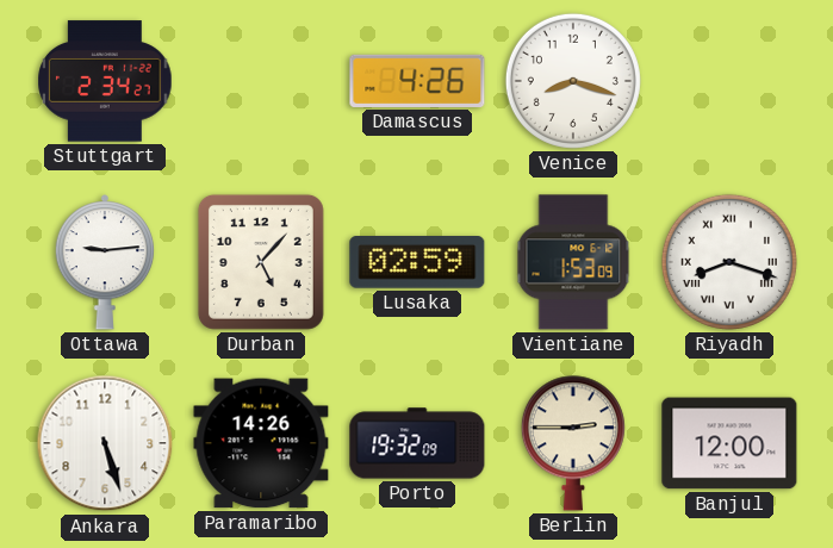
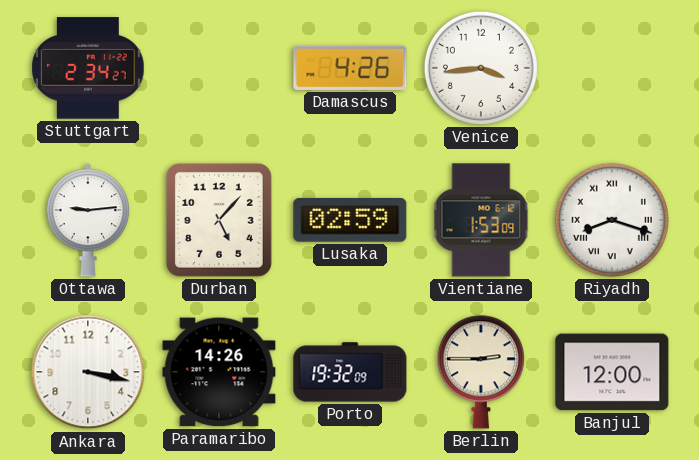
Venice: 8:18 -> 3:44
Ankara: 5:27 -> 3:17
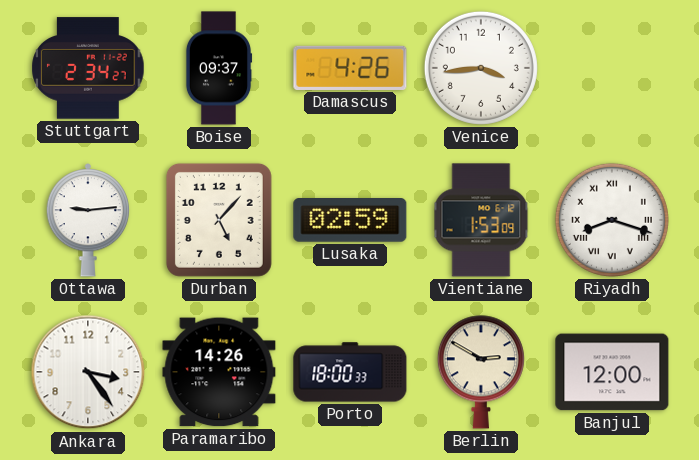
Boise: none -> 09:37
Ankara: 3:17 -> 3:24
Porto: 19:32 -> 18:00
Berlin: 2:45 -> 2:50
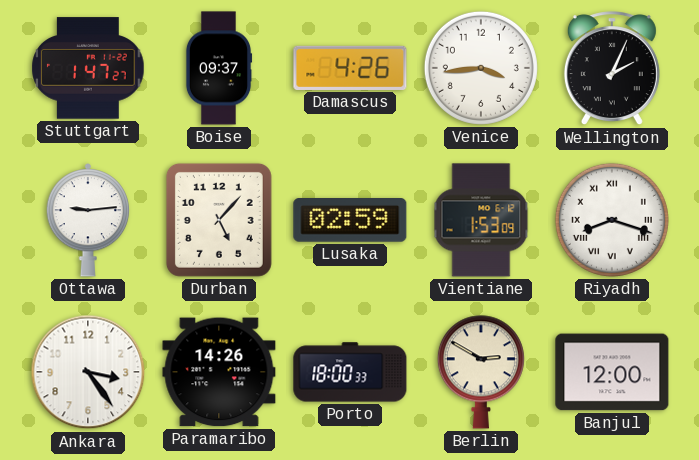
Stuttgart: 2:34 -> 1:47
Wellington: none -> 2:04
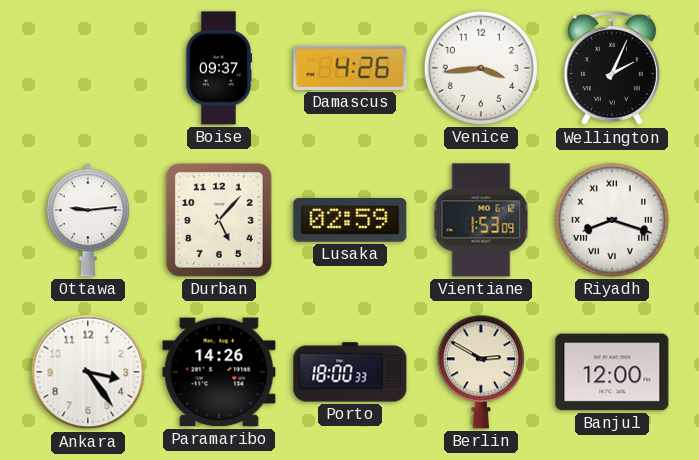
Stuttgart: 1:47 -> none
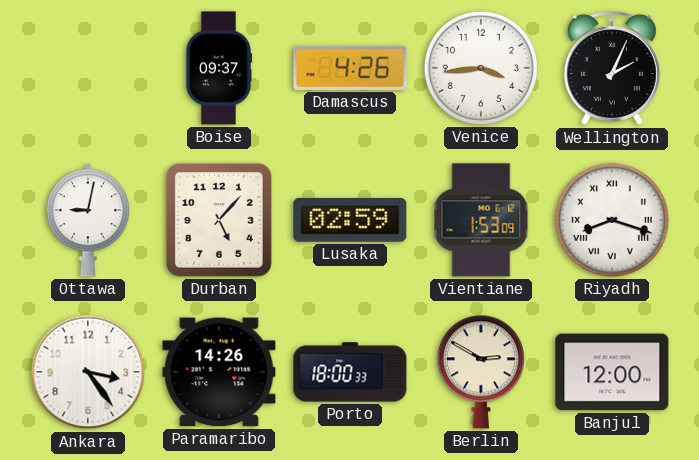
Ottawa: 9:14 -> 9:02
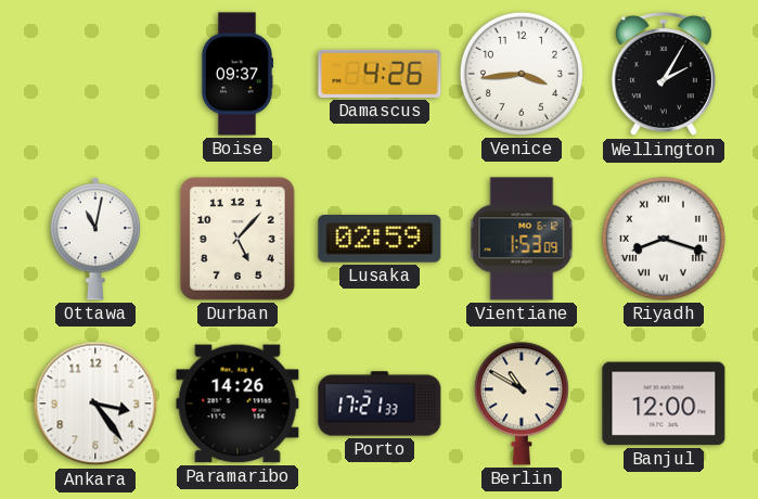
Wellington: 2:04 -> 2:05
Ottawa: 9:02 -> 11:02
Porto: 18:00 -> 17:21
Berlin: 2:50 -> 10:50
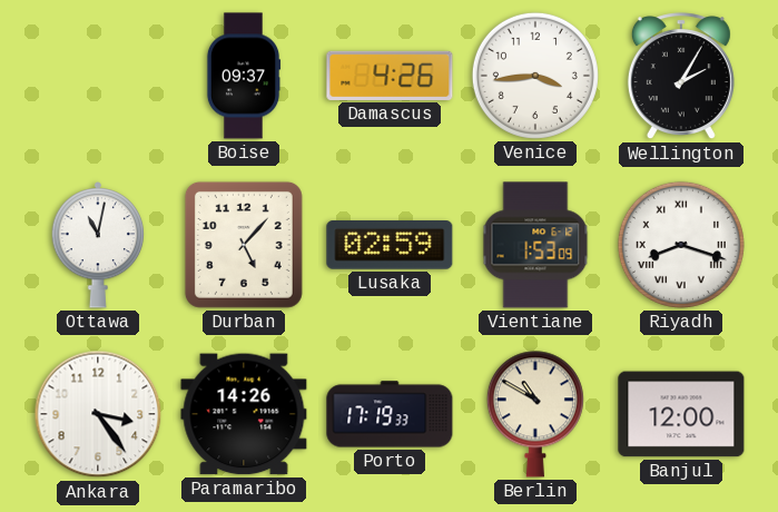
Porto: 17:21 -> 17:19
